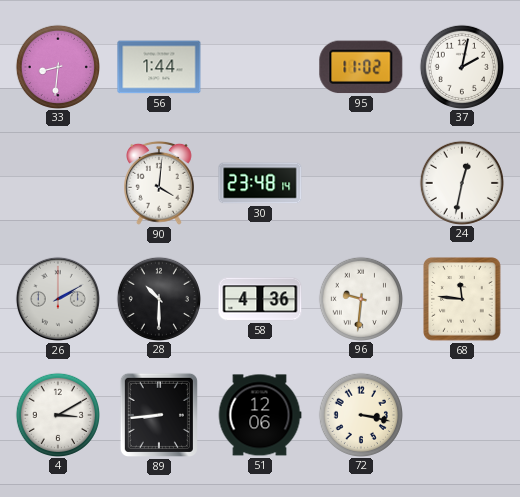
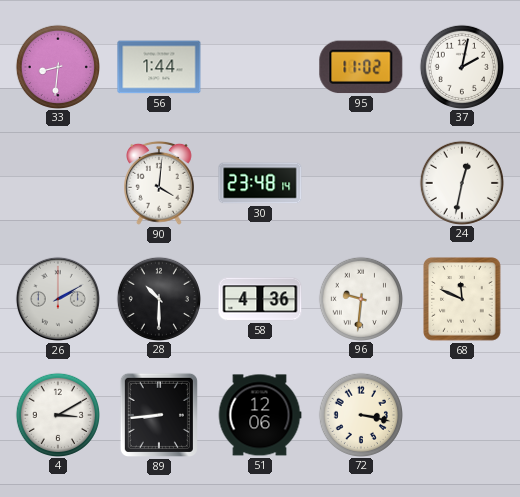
68: 11:46 -> 11:49
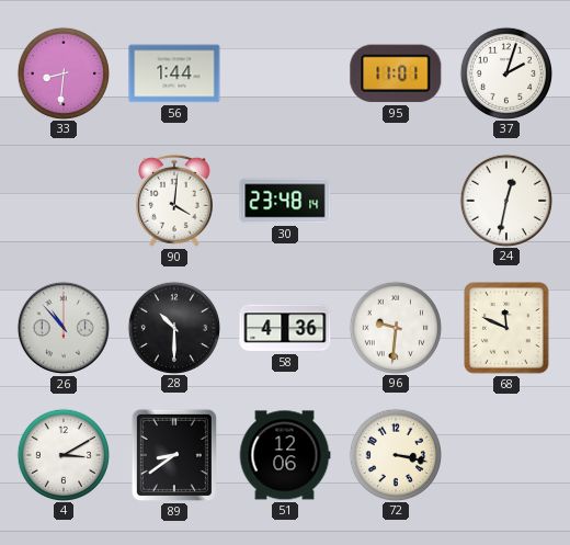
95: 11:02 -> 11:01
37: 2:02 -> 2:03
26: 2:10 -> 10:53
89: 8:44 -> 8:39
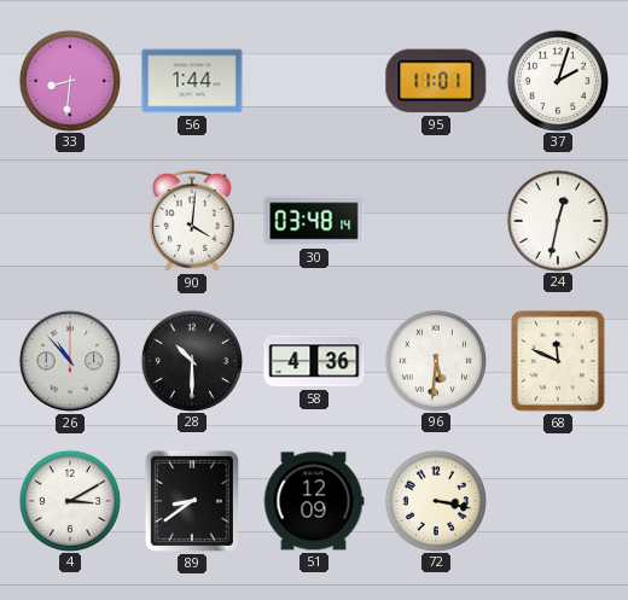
30: 23:48 -> 03:48
96: 9:31 -> 5:31
51: 12:06 -> 12:09
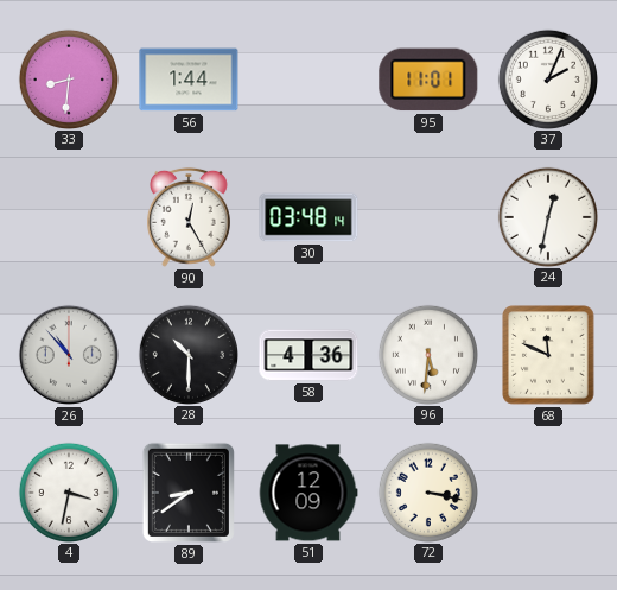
37: 2:03 -> 2:04
90: 4:01 -> 12:25
4: 3:10 -> 3:32
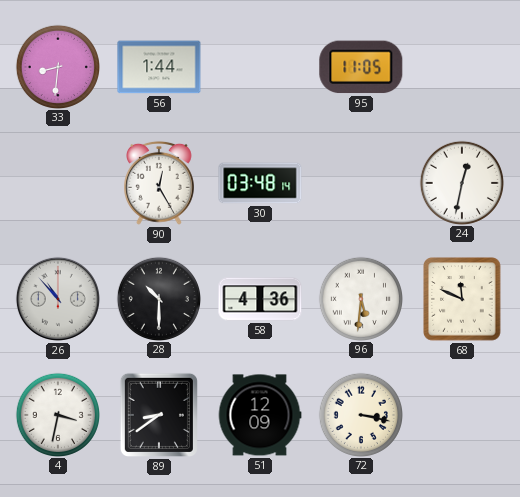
95: 11:01 -> 11:05
37: 2:04 -> none
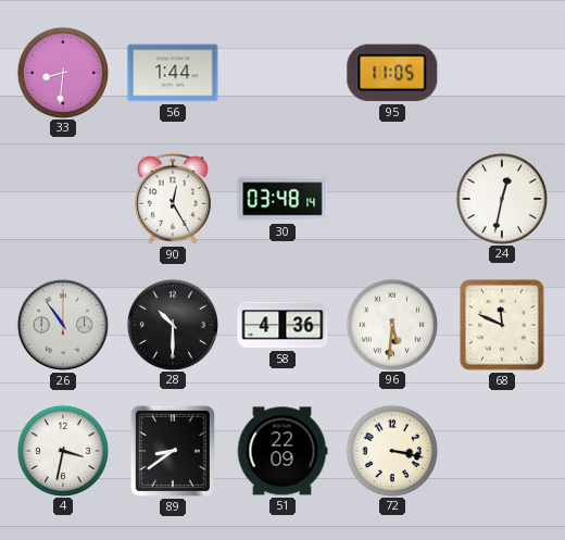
26: 10:53 -> 10:54
51: 12:09 -> 22:09
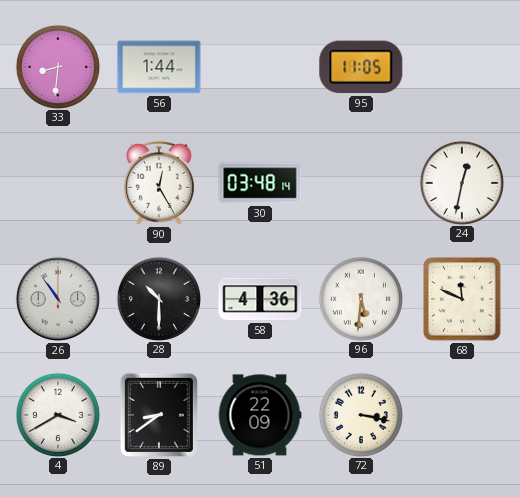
4: 3:32 -> 3:40
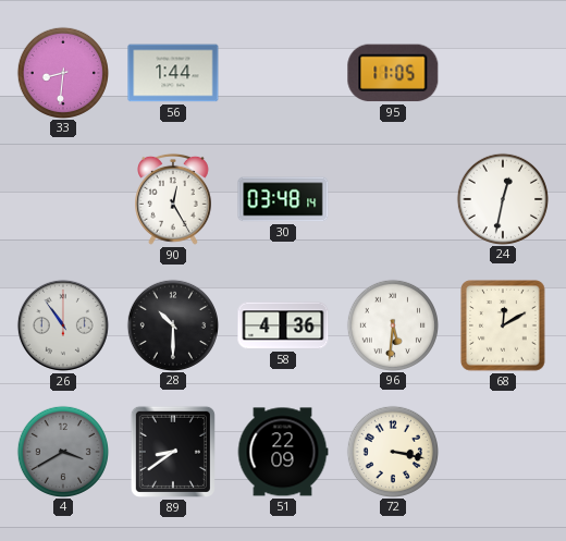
68: 11:49 -> 12:10
4 dial: white -> grey
